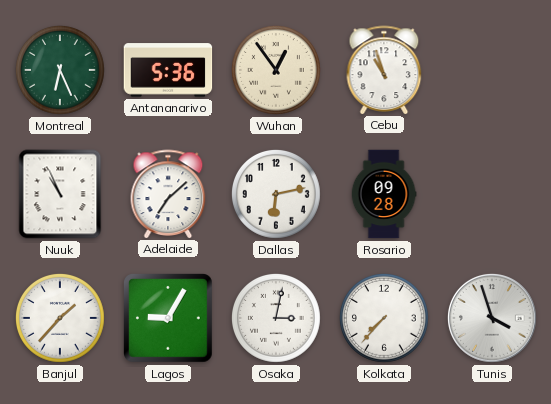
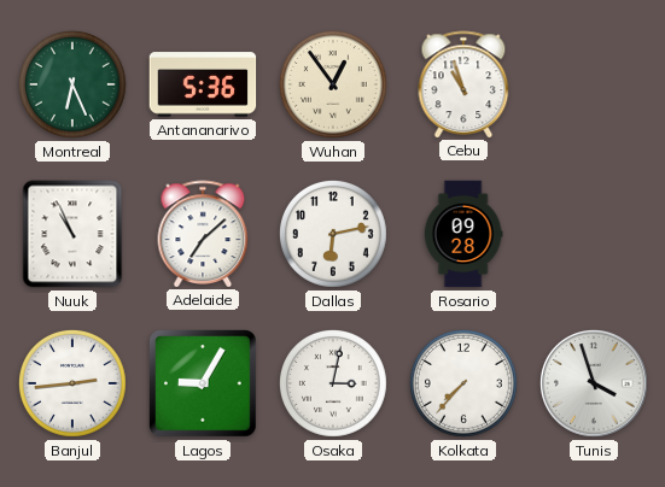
Banjul: 1:37 -> 2:44
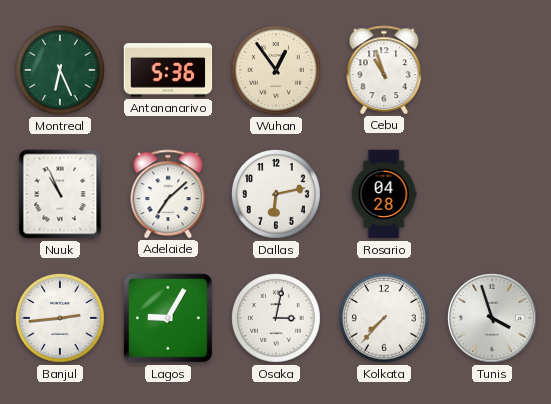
Rosario: 09:28 -> 04:28
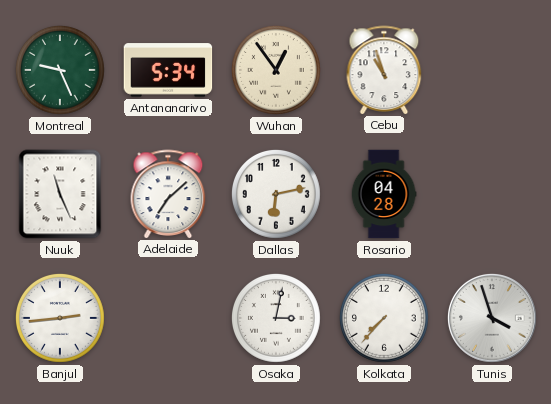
Montreal: 6:26 -> 9:26
Antananarivo: 5:36 -> 5:34
Nuuk: 10:56 -> 11:26
Lagos: 9:05 -> none
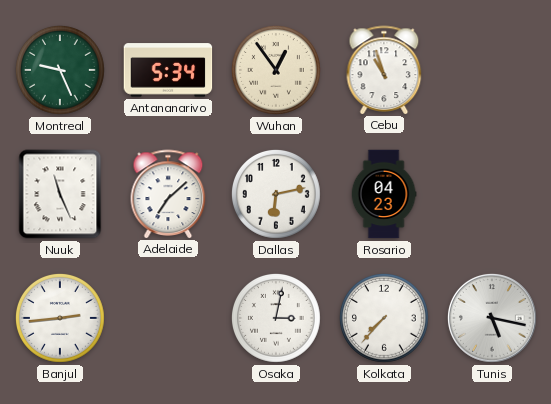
Rosario: 04:28 -> 04:23
Tunis: 3:57 -> 5:17
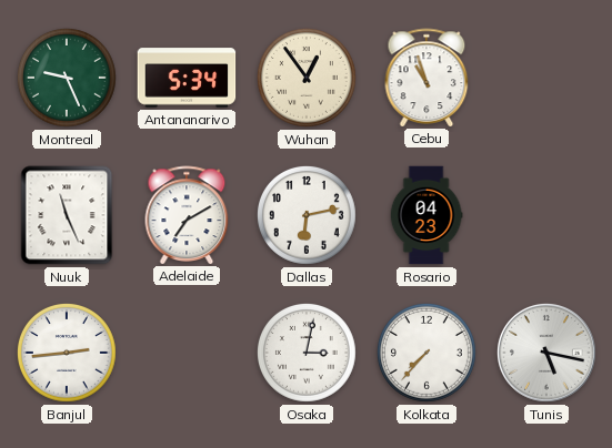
Adelaide: 7:08 -> 7:10
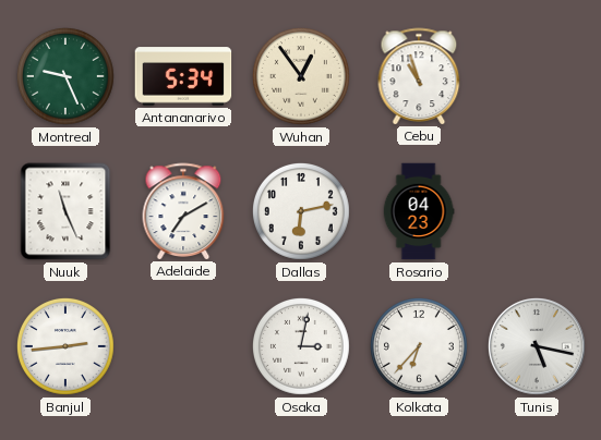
Kolkata: 7:37 -> 6:37
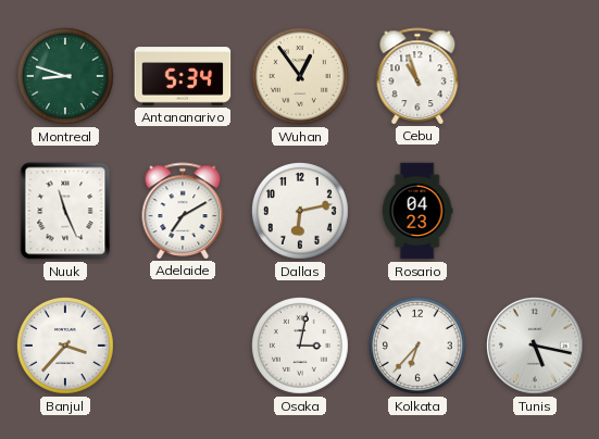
Montreal: 9:26 -> 8:48
Banjul: 2:44 -> 3:37
